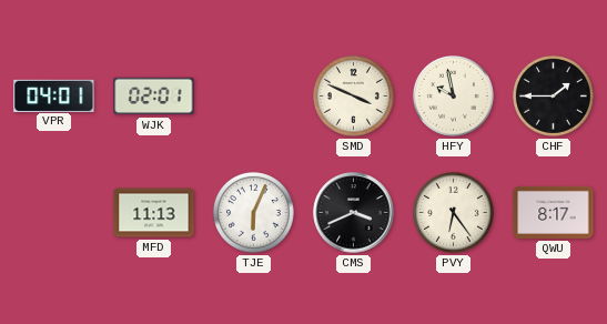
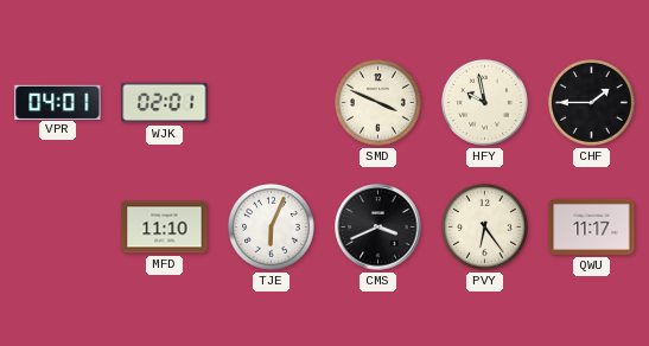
MFD: 11:13 -> 11:10
QWU: 8:17 -> 11:17
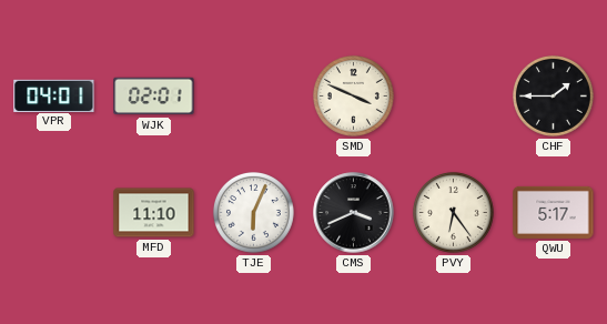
HFY: 9:58 -> none
QWU: 11:17 -> 5:17
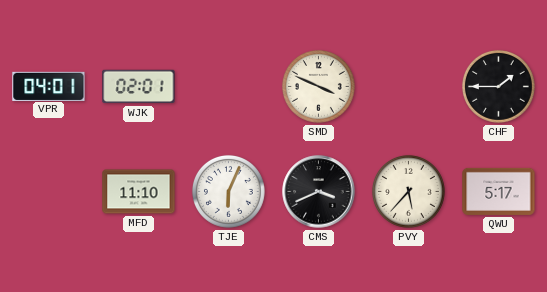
PVY: 6:24 -> 5:37
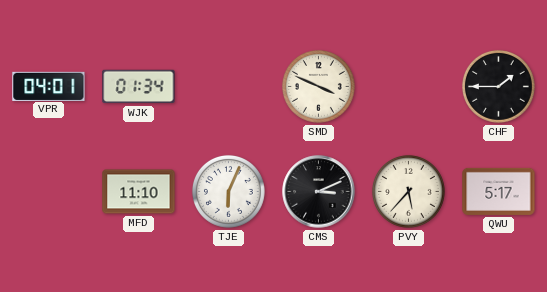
WJK: 02:01 -> 01:34
CMS: 3:41 -> 3:11
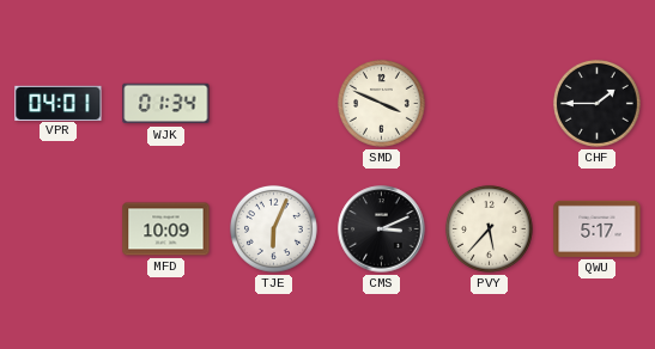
MFD: 11:10 -> 10:09
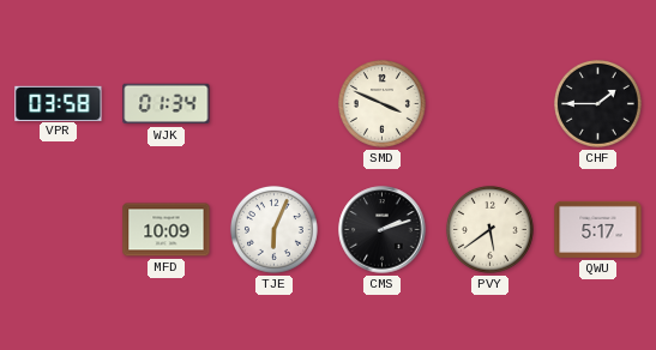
VPR: 04:01 -> 03:58
CMS: 3:11 -> 2:12
PVY: 5:37 -> 5:39
